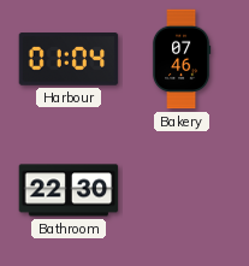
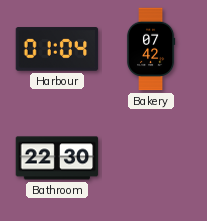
Bakery: 07:46 -> 07:42
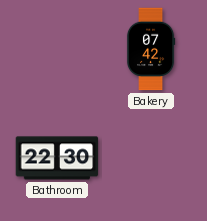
Harbour: 01:04 -> none
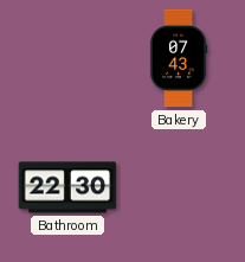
Bakery: 07:42 -> 07:43
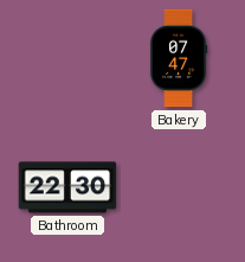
Bakery: 07:43 -> 07:47
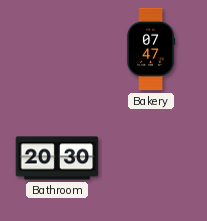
Bathroom: 22:30 -> 20:30
